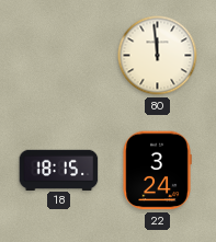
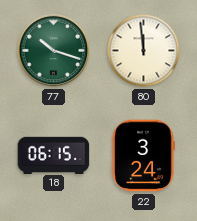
77: none -> 10:18
18: 18:15 -> 06:15
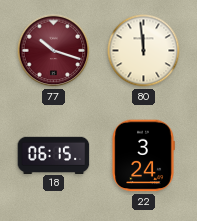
77 dial: green -> burgundy
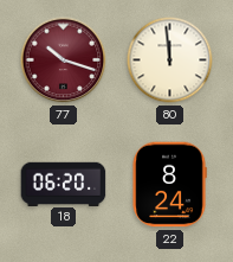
18: 06:15 -> 06:20
22: 3:24 -> 8:24
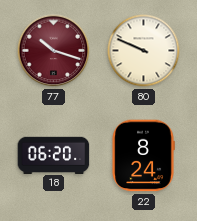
80: 11:59 -> 9:49
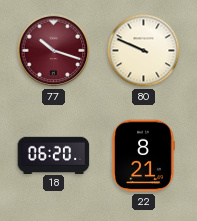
22: 8:24 -> 8:21
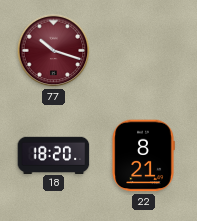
80: 9:49 -> none
18: 06:20 -> 18:20
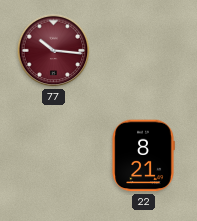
77: 10:18 -> 10:16
18: 18:20 -> none
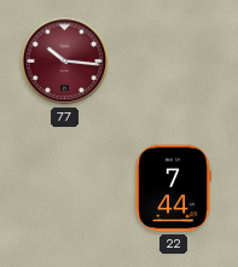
22: 8:21 -> 7:44
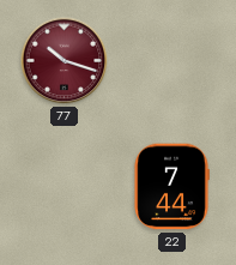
77: 10:16 -> 10:18
